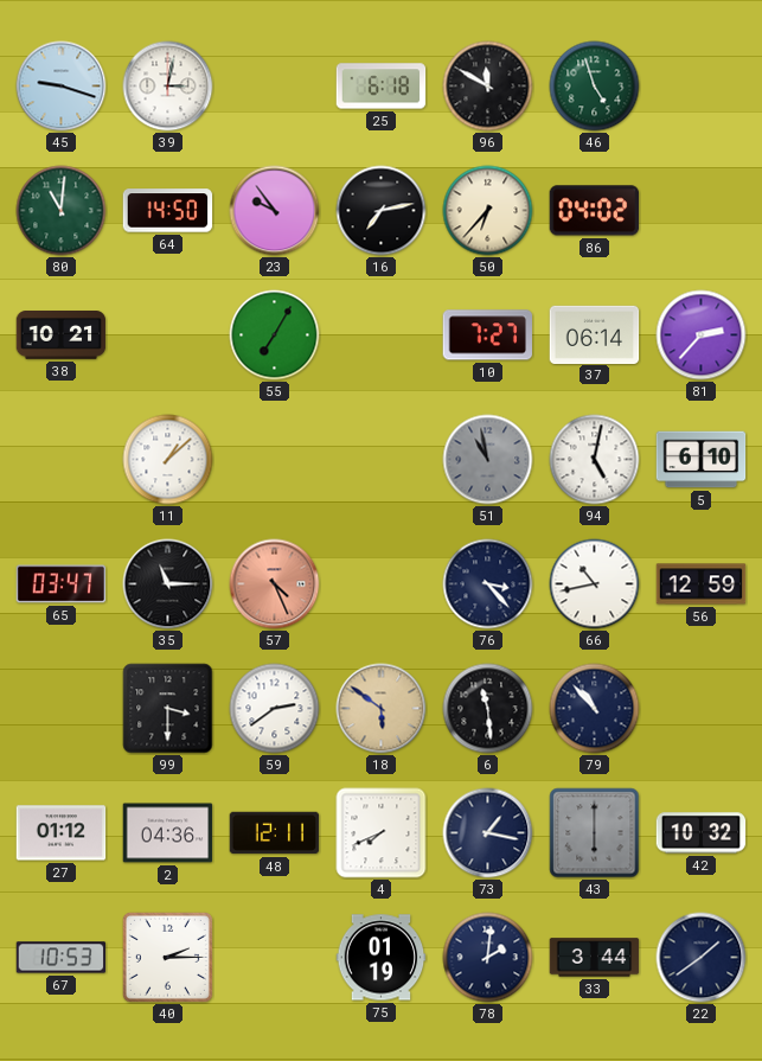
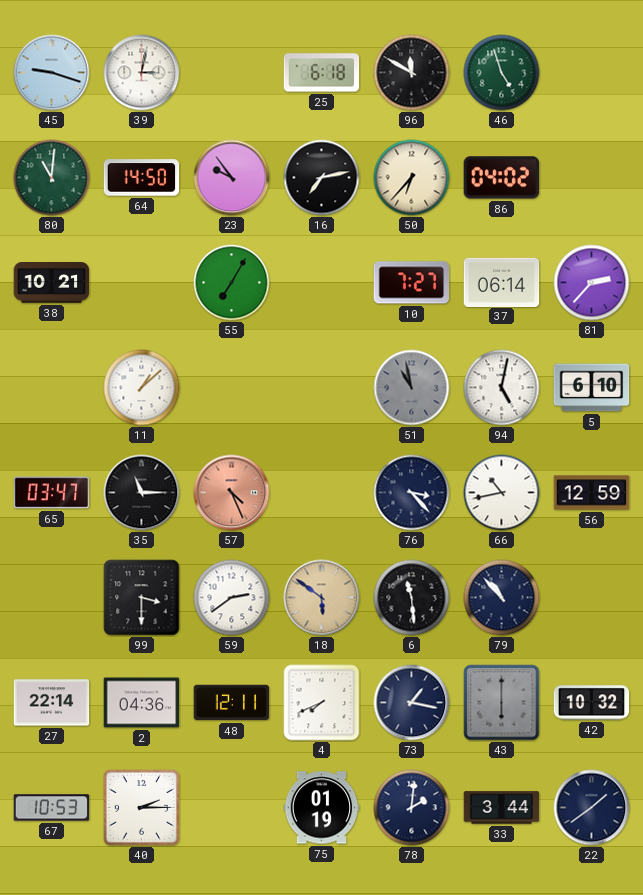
27: 01:12 -> 22:14
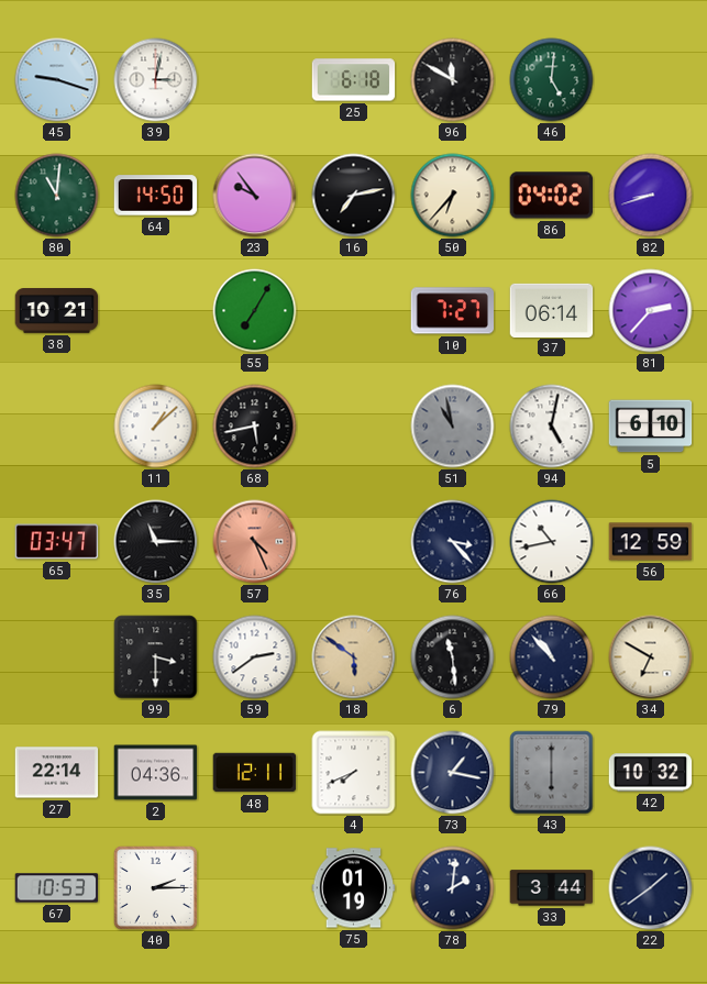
46: 4:57 -> 5:01
82: none -> 8:42
68: none -> 5:43
34: none -> 6:50
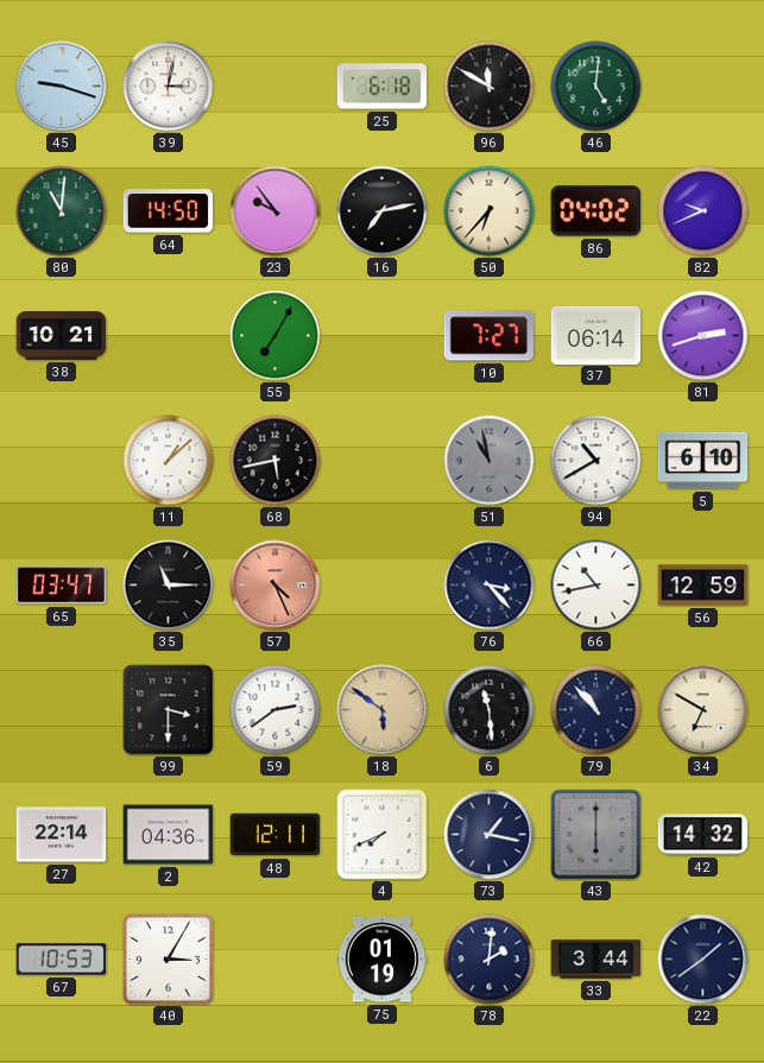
82: 8:42 -> 9:41
81: 2:37 -> 2:42
94: 5:02 -> 10:40
42: 10:32 -> 14:32
40: 2:15 -> 3:05
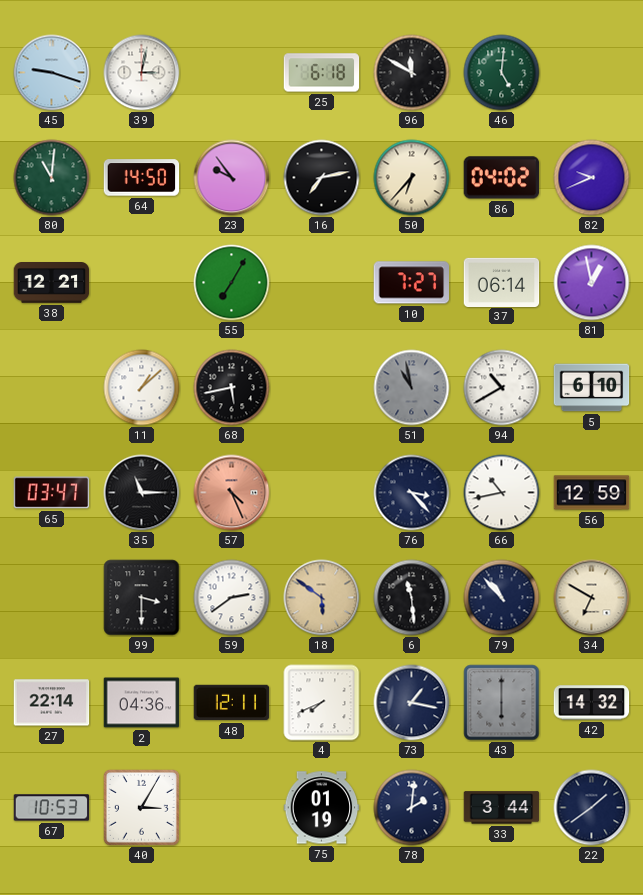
38: 10:21 -> 12:21
81: 2:42 -> 12:58
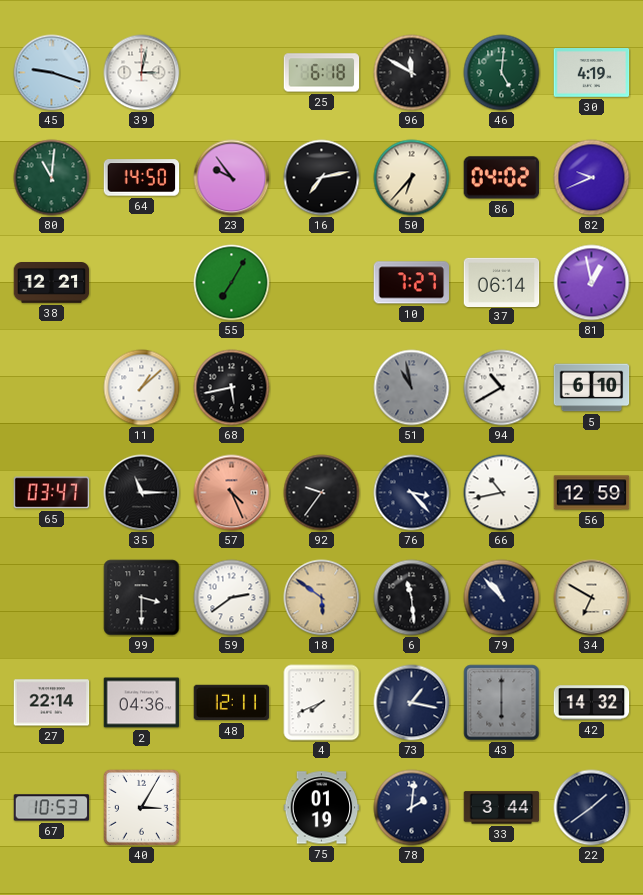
30: none -> 4:19
92: none -> 9:36
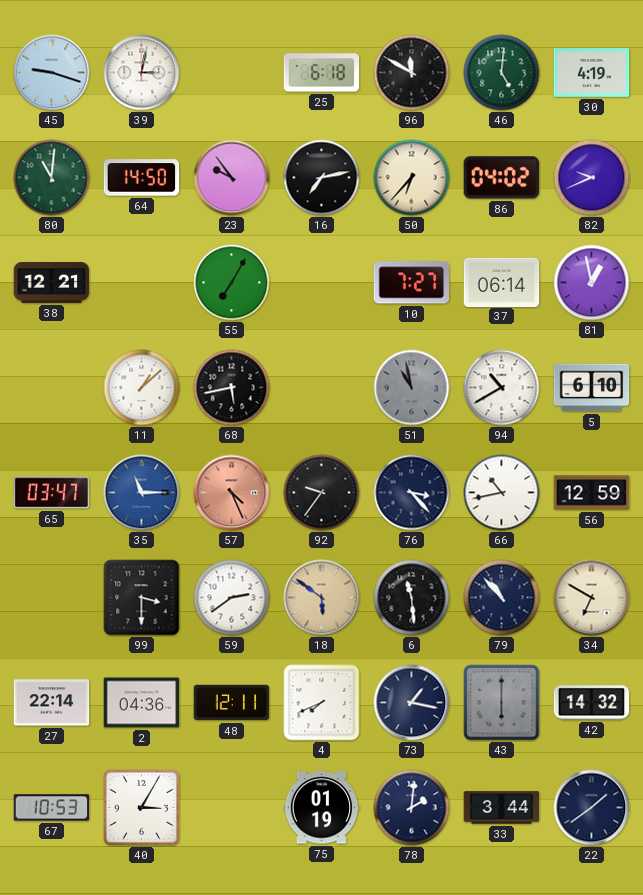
35 dial: black -> blue
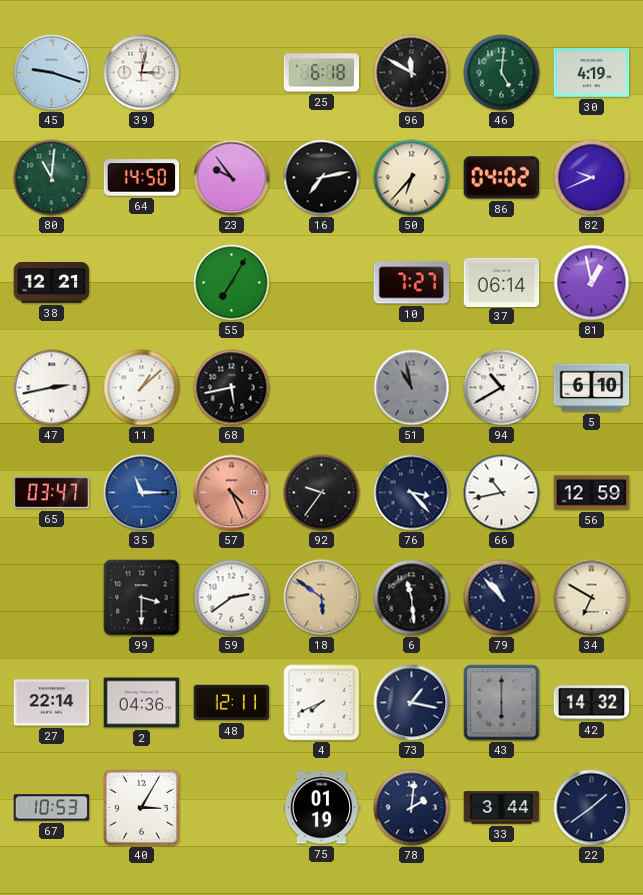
47: none -> 2:43
